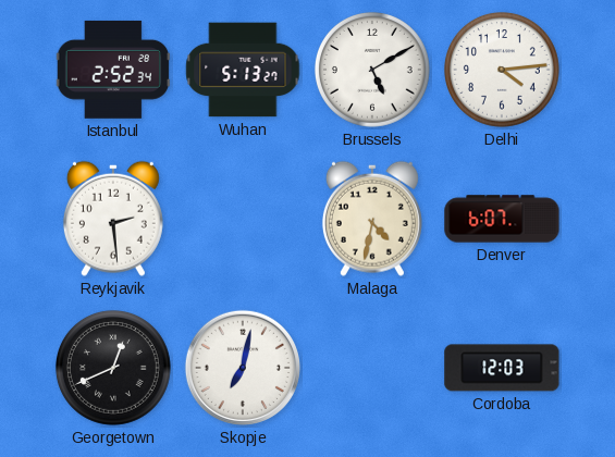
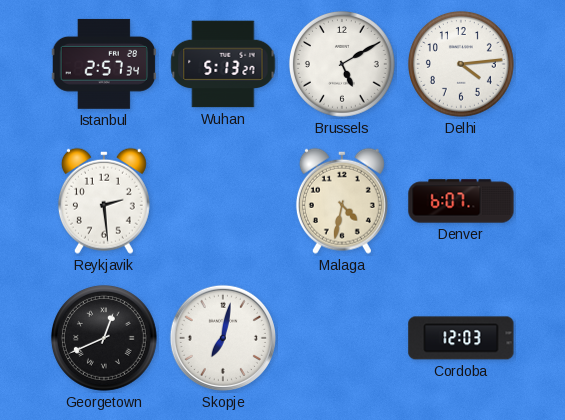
Istanbul: 2:52 -> 2:57
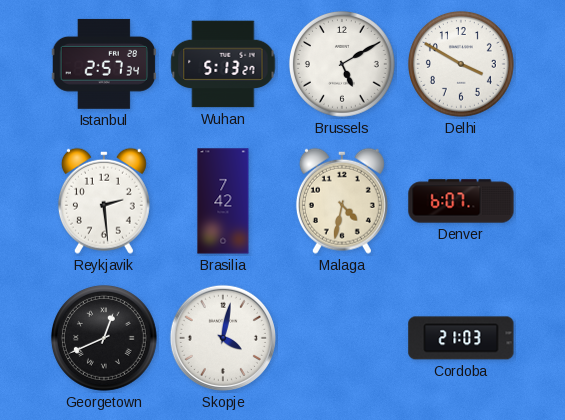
Delhi: 4:14 -> 3:50
Brasilia: none -> 7:42
Skopje: 7:02 -> 4:02
Cordoba: 12:03 -> 21:03
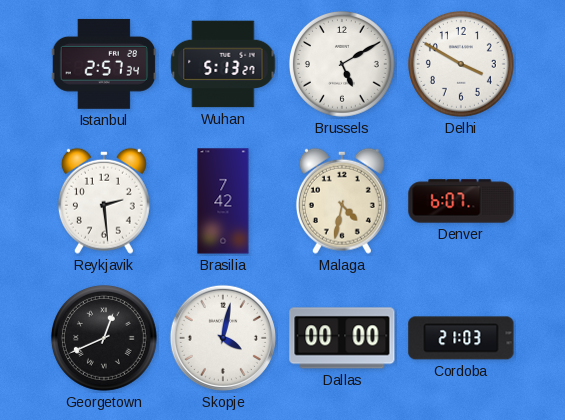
Dallas: none -> 00:00
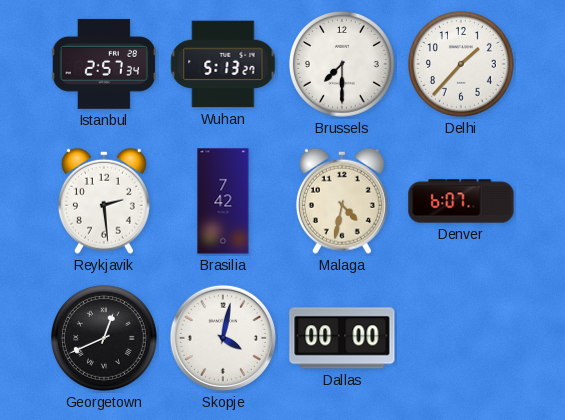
Brussels: 5:10 -> 7:30
Delhi: 3:50 -> 1:37
Cordoba: 21:03 -> none
